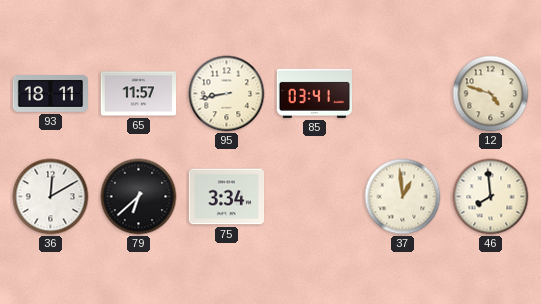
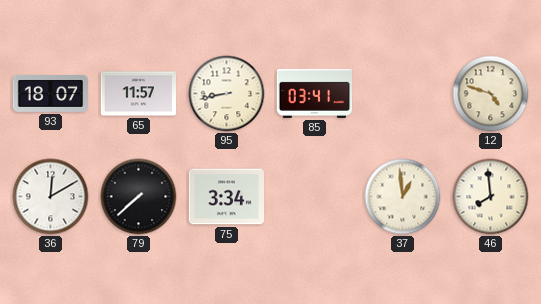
93: 18:11 -> 18:07
79: 6:38 -> 7:38
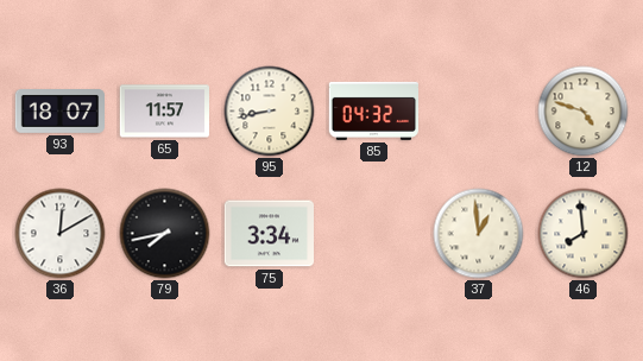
85: 03:41 -> 04:32
79: 7:38 -> 7:43
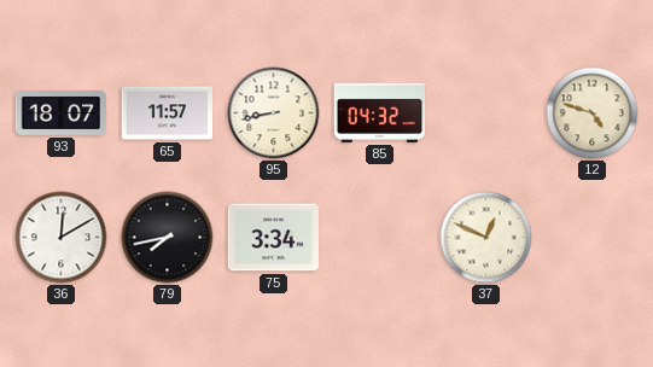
37: 12:59 -> 12:49
46: 7:59 -> none
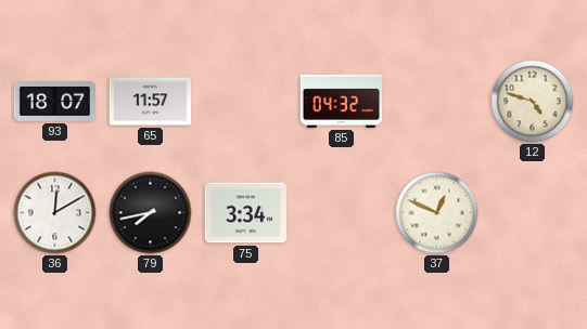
95: 8:43 -> none
